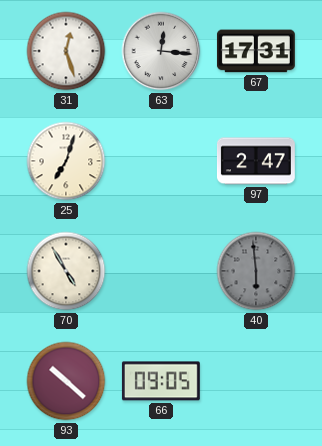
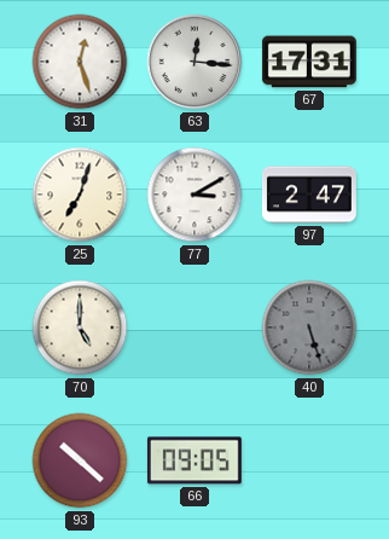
77: none -> 3:10
70: 4:55 -> 5:00
40: 5:59 -> 5:27
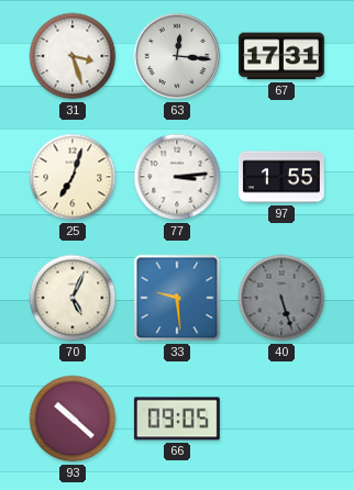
31: 12:27 -> 3:27
77: 3:10 -> 3:14
97: 2:47 -> 1:55
70: 5:00 -> 5:04
33: none -> 9:29
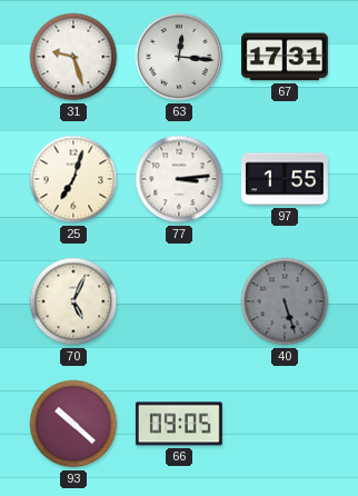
31: 3:27 -> 9:27
33: 9:29 -> none
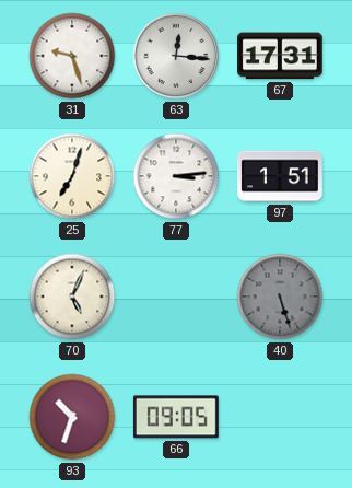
97: 1:55 -> 1:51
93: 10:22 -> 10:33
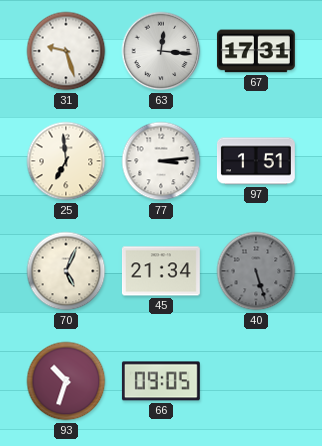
25: 7:03 -> 6:59
45: none -> 21:34
